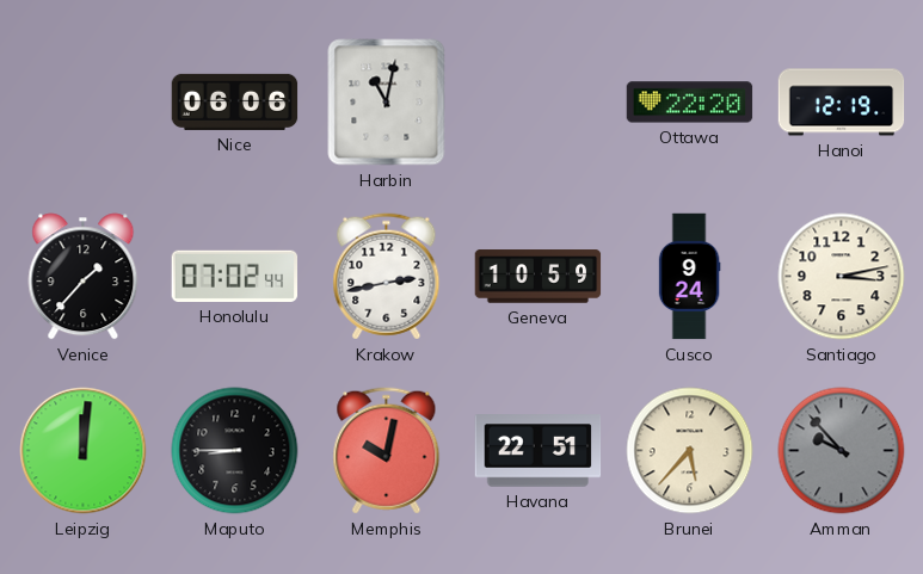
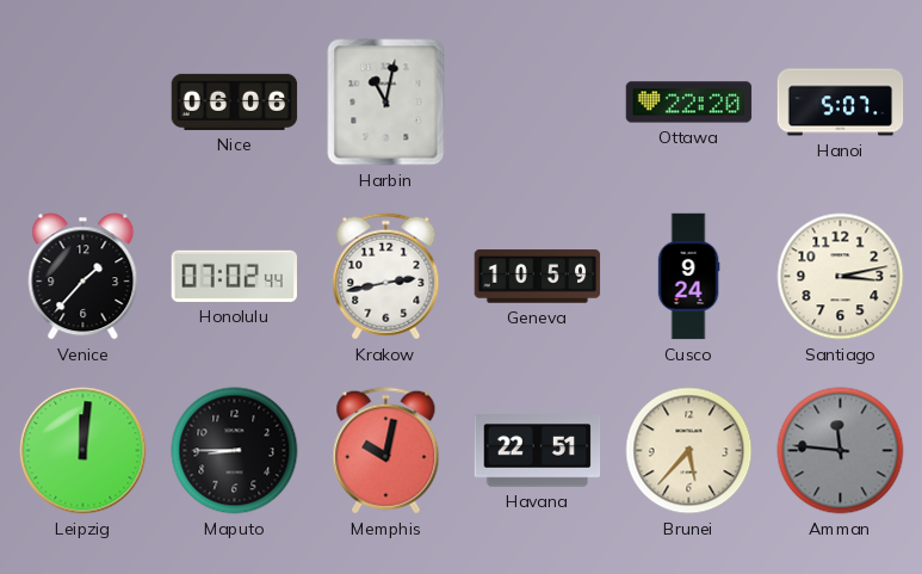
Hanoi: 12:19 -> 5:07
Amman: 9:53 -> 11:46
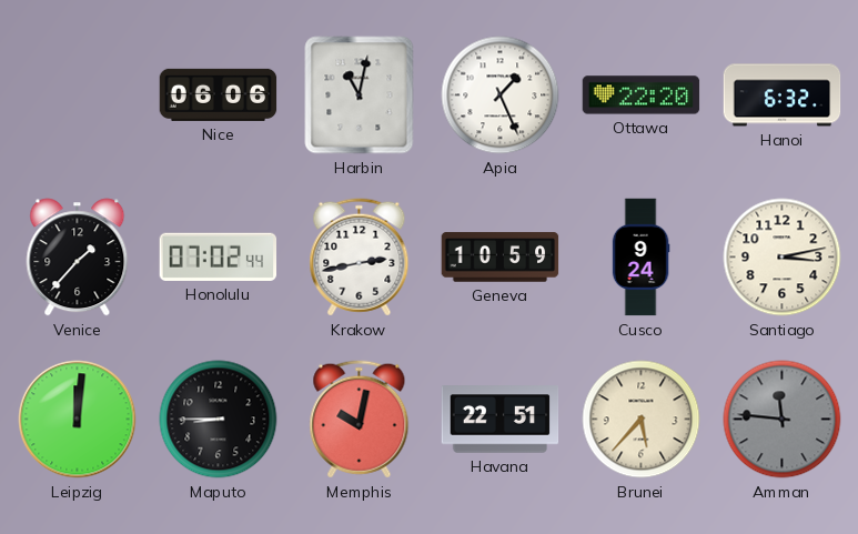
Apia: none -> 1:26
Hanoi: 5:07 -> 6:32
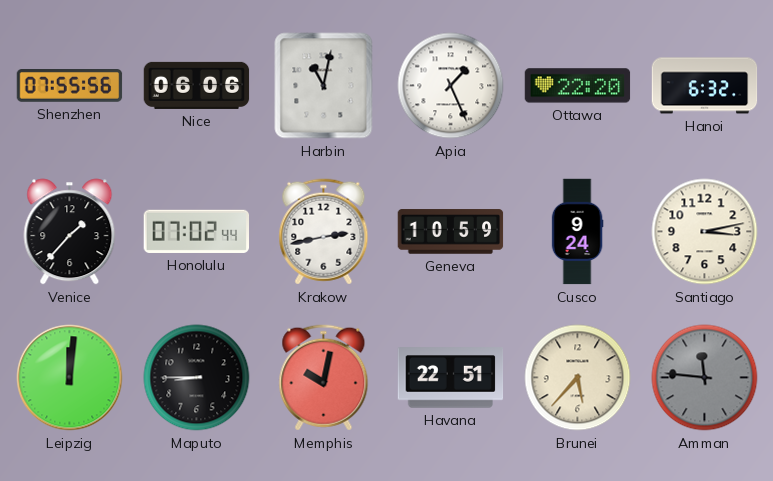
Shenzhen: none -> 07:55
